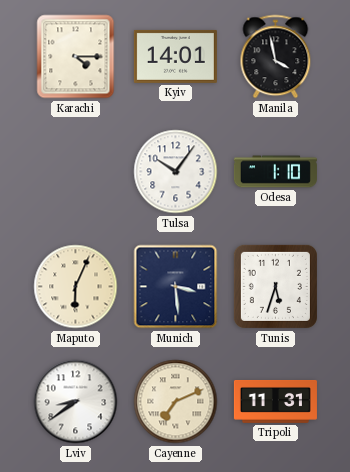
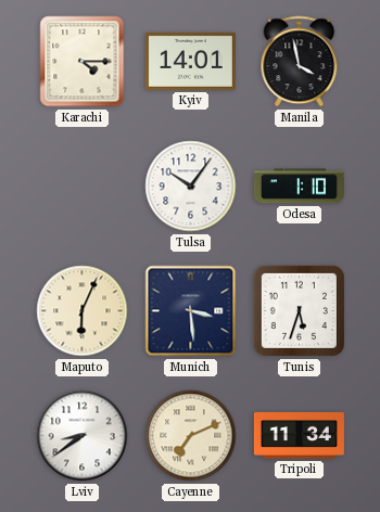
Tripoli: 11:31 -> 11:34
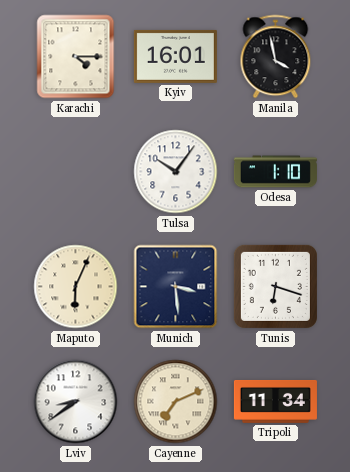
Kyiv: 14:01 -> 16:01
Tunis: 5:33 -> 6:18
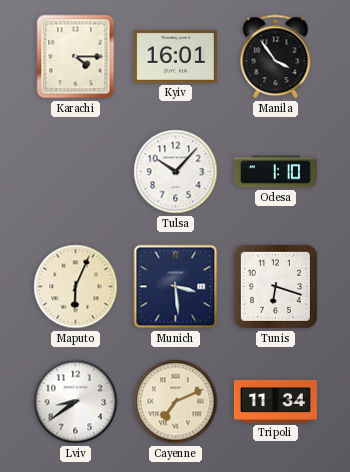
Manila: 3:58 -> 3:54
Tulsa: 10:06 -> 10:07
